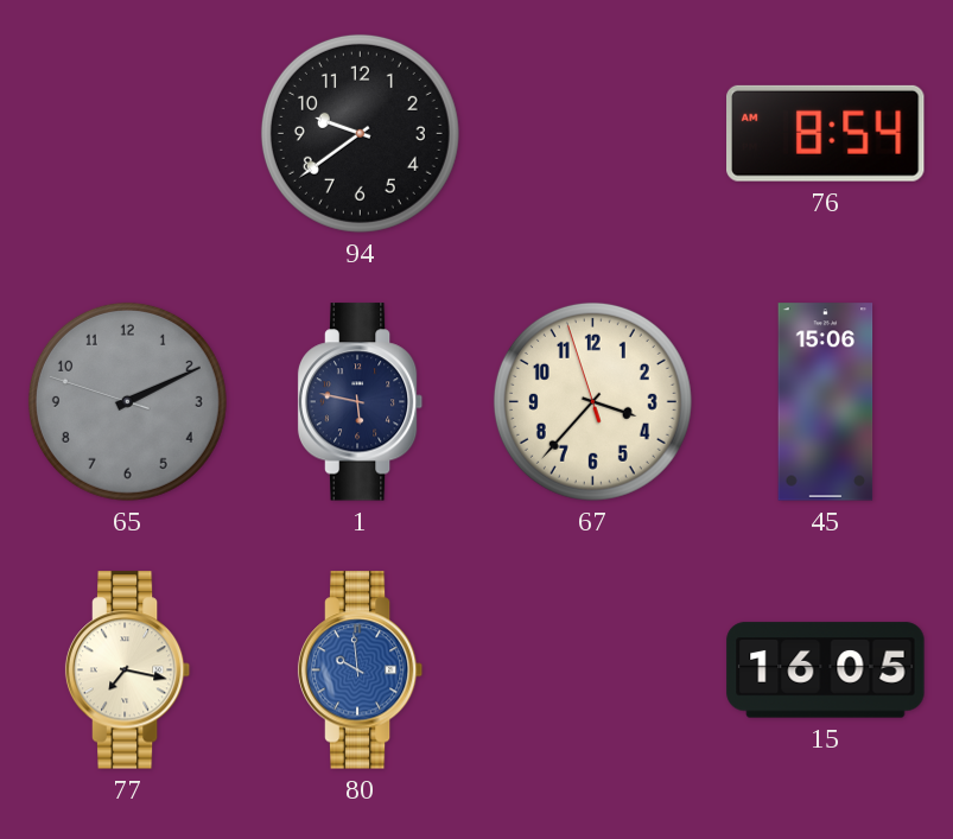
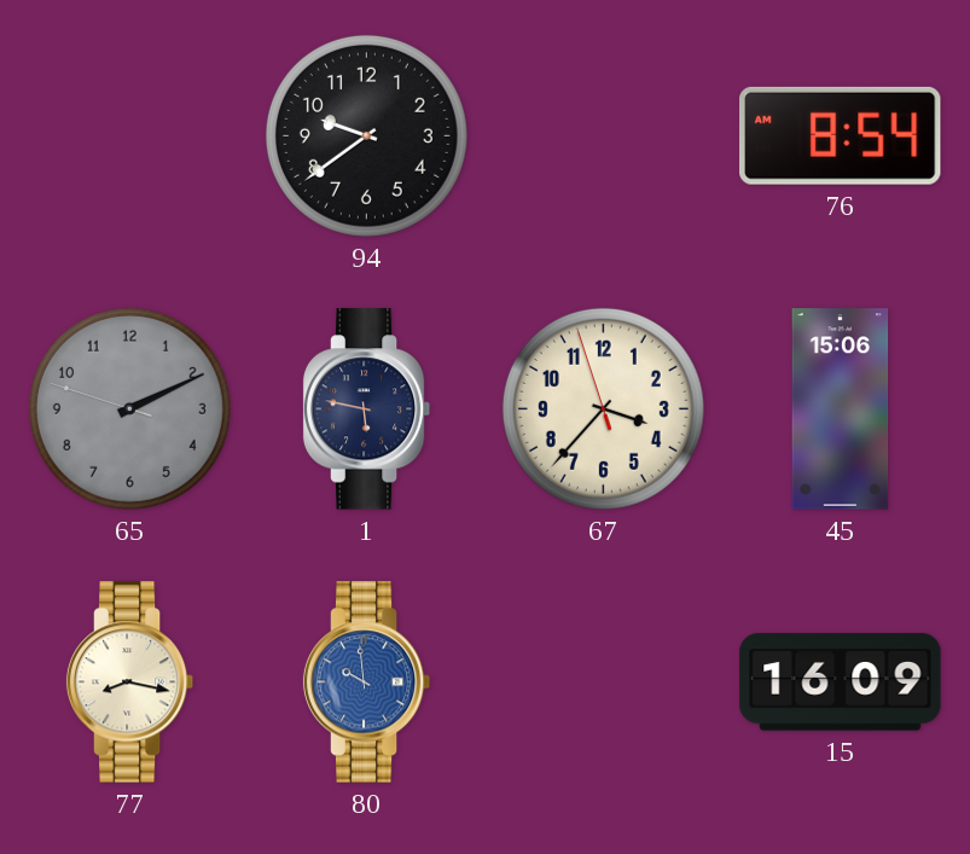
77: 7:17 -> 8:17
15: 16:05 -> 16:09
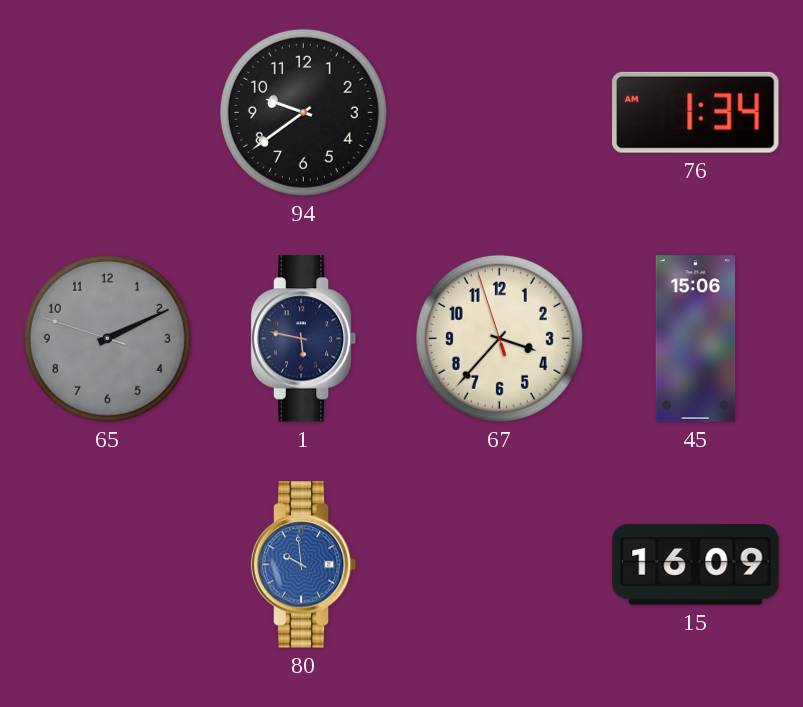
76: 8:54 -> 1:34
77: 8:17 -> none
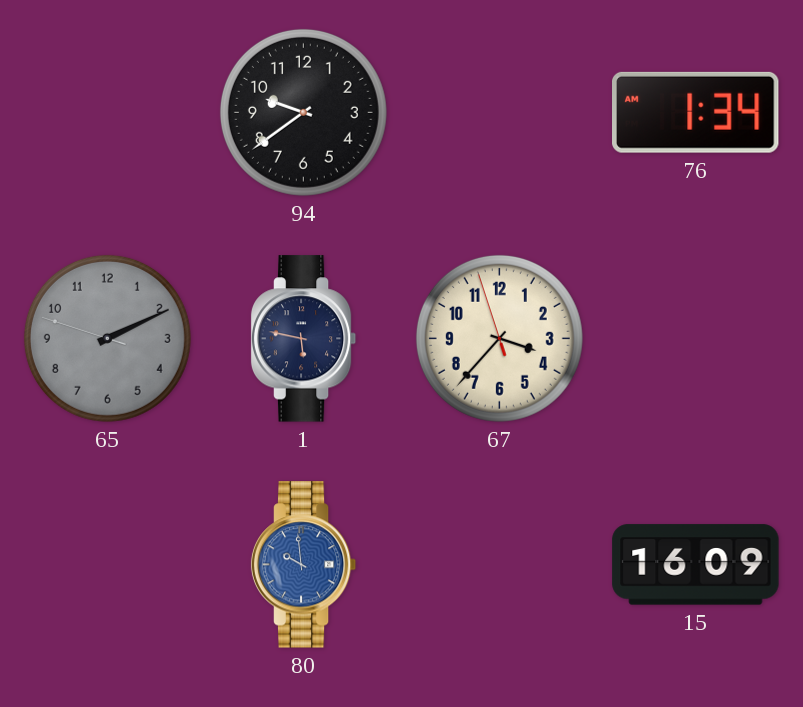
45: 15:06 -> none
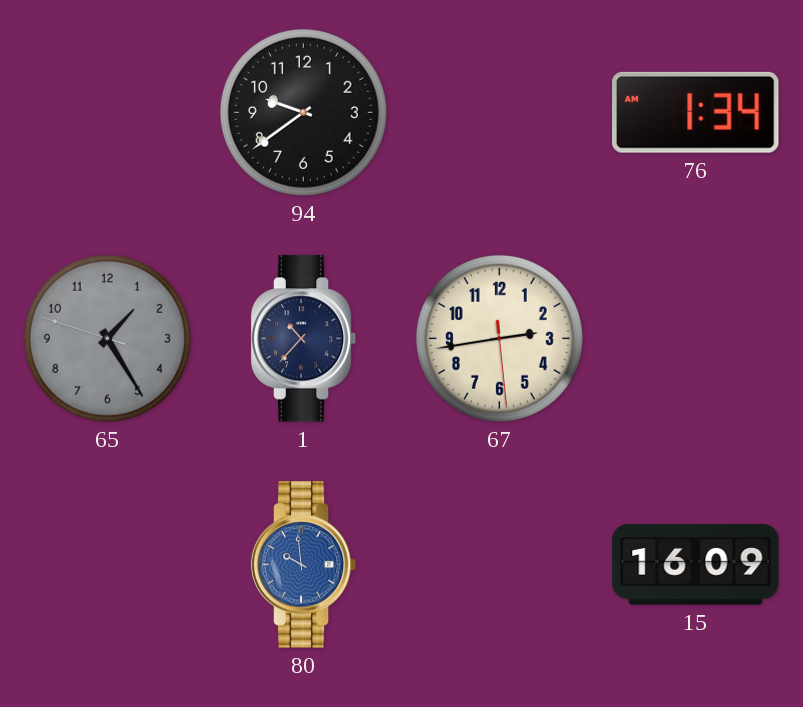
65: 2:10 -> 1:24
1: 5:47 -> 10:37
67: 3:36 -> 2:43
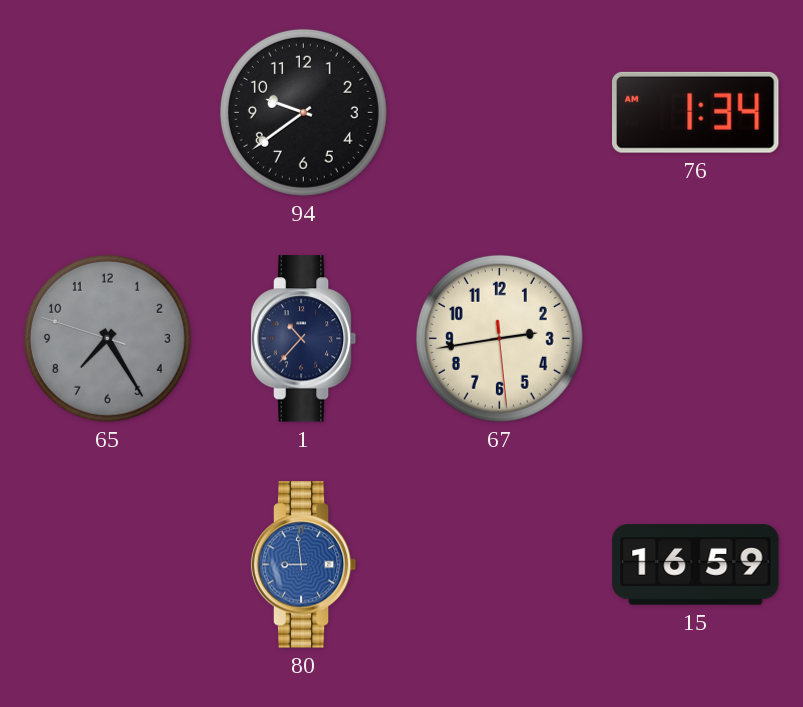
65: 1:24 -> 7:24
80: 9:59 -> 8:59
15: 16:09 -> 16:59
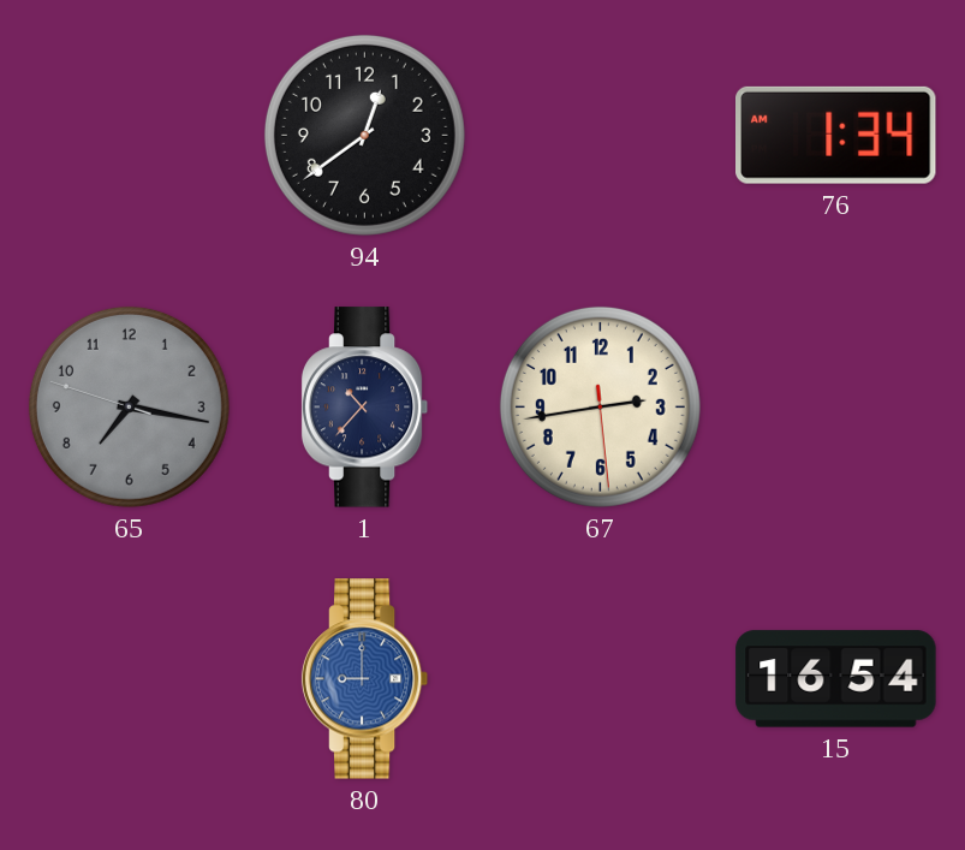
94: 9:39 -> 12:39
65: 7:24 -> 7:16
80: 8:59 -> 9:00
15: 16:59 -> 16:54
